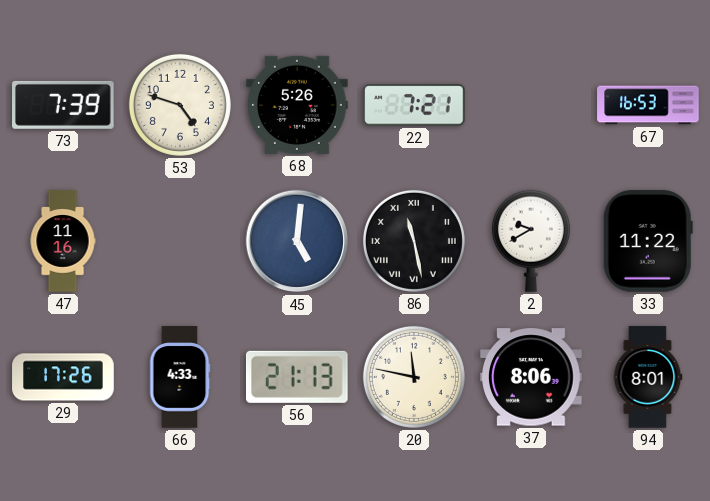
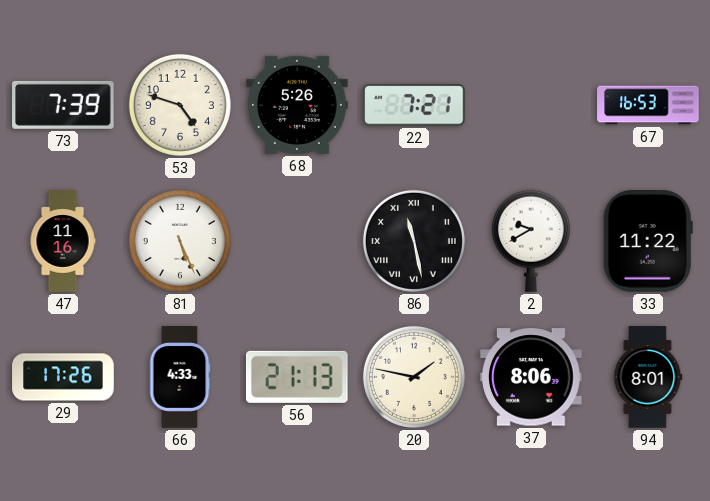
81: none -> 5:26
45: 5:01 -> none
20: 11:47 -> 1:47
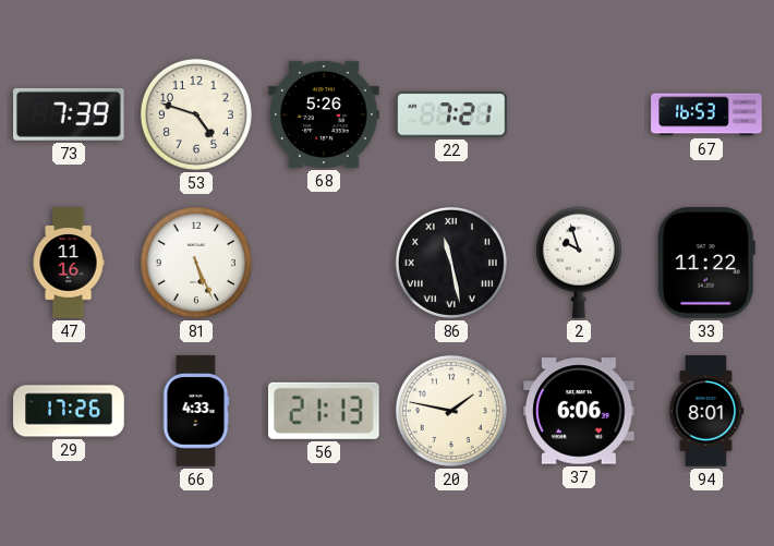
2: 9:40 -> 9:57
37: 8:06 -> 6:06
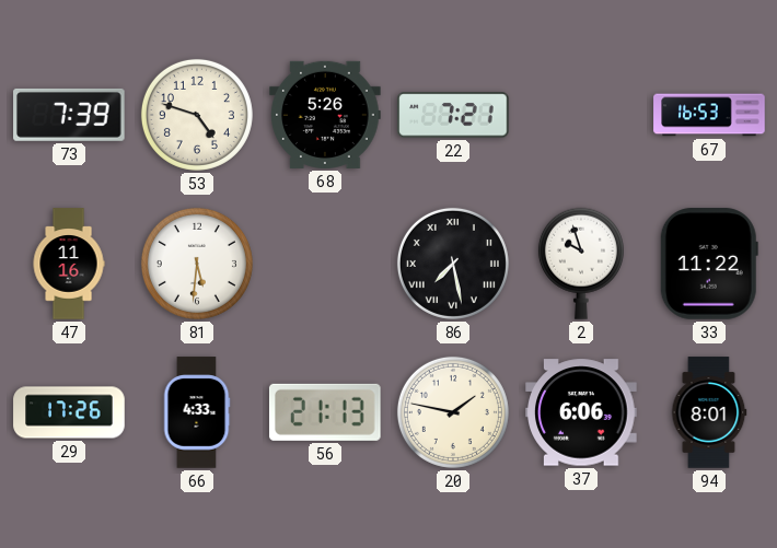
81: 5:26 -> 5:31
86: 11:28 -> 7:28
